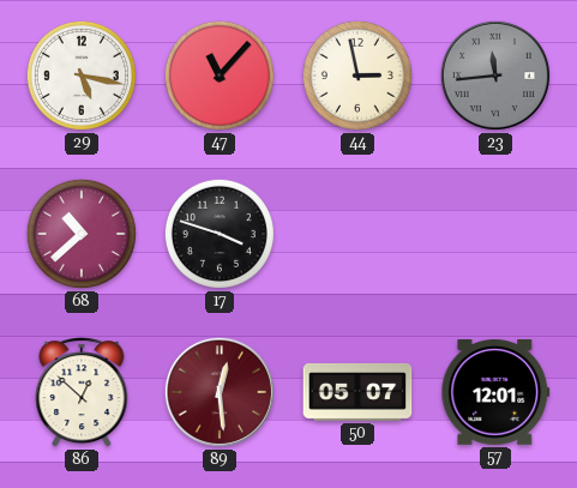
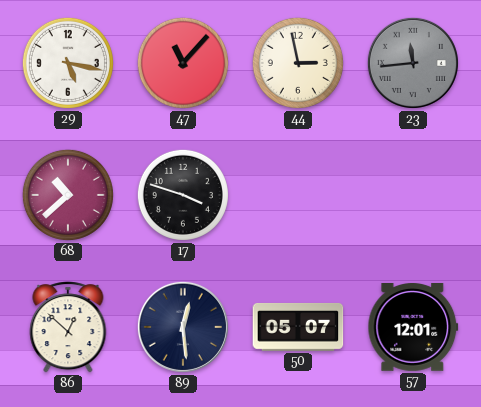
89 dial: burgundy -> navy
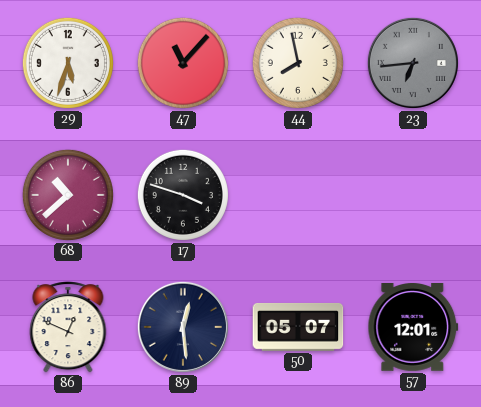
29: 5:17 -> 5:33
44: 2:58 -> 7:58
23: 11:44 -> 6:44
86: 12:52 -> 12:49
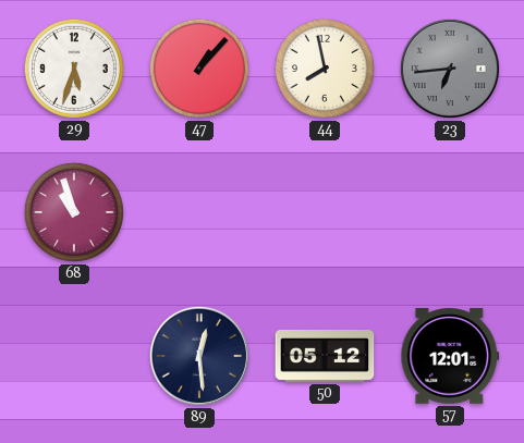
47: 11:07 -> 1:07
68: 10:38 -> 10:57
17: 3:48 -> none
86: 12:49 -> none
50: 05:07 -> 05:12
